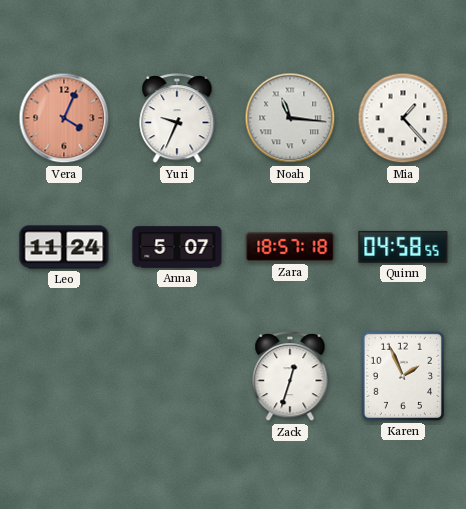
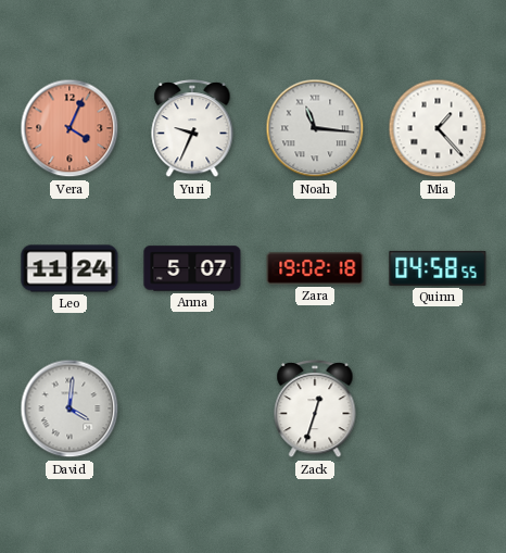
Zara: 18:57 -> 19:02
David: none -> 4:01
Karen: 1:56 -> none
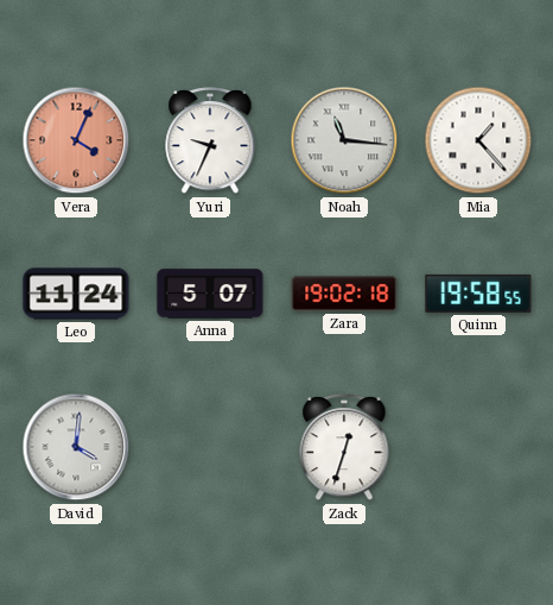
Quinn: 04:58 -> 19:58
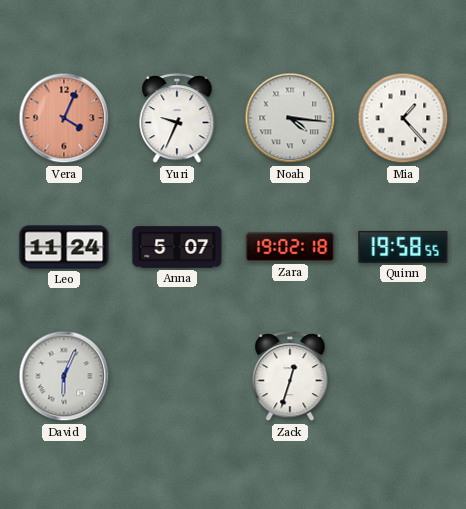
Noah: 11:16 -> 4:16
David: 4:01 -> 6:04
